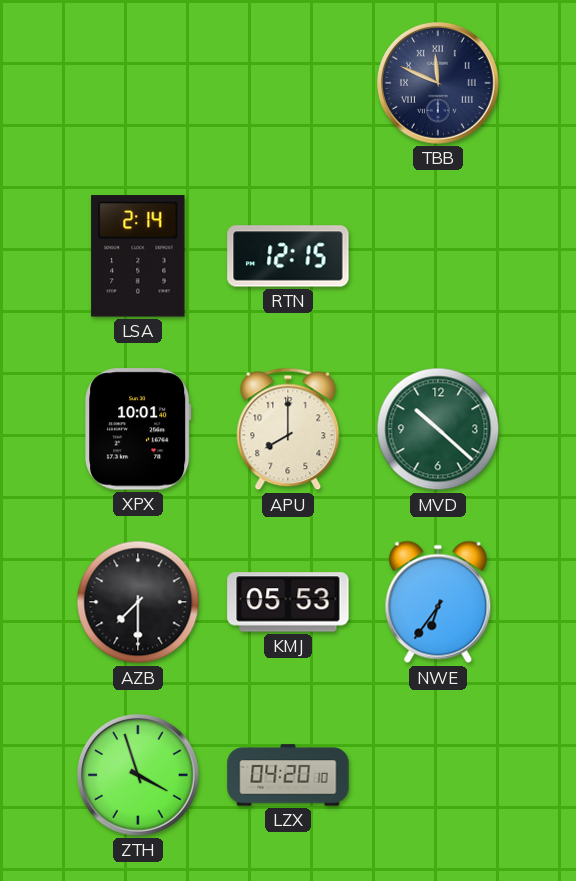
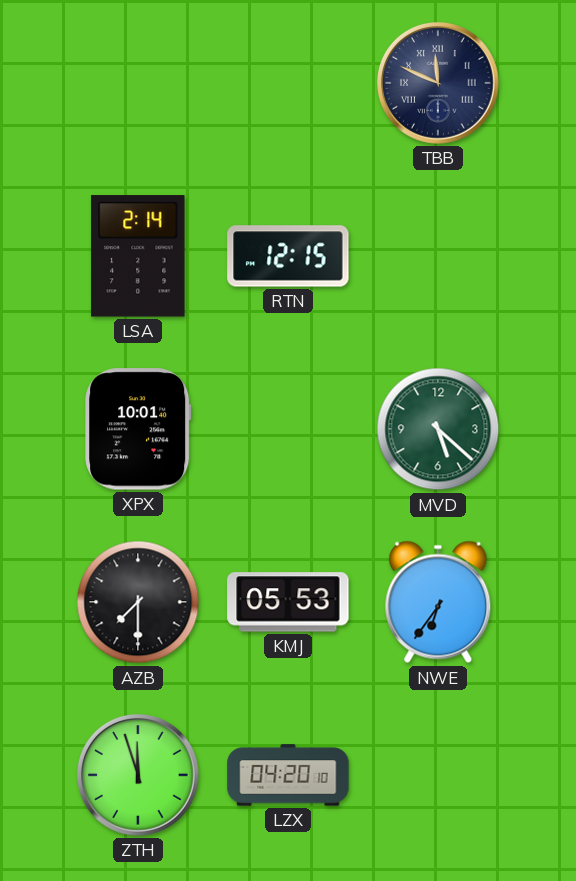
APU: 8:00 -> none
MVD: 10:22 -> 5:22
ZTH: 3:57 -> 11:57
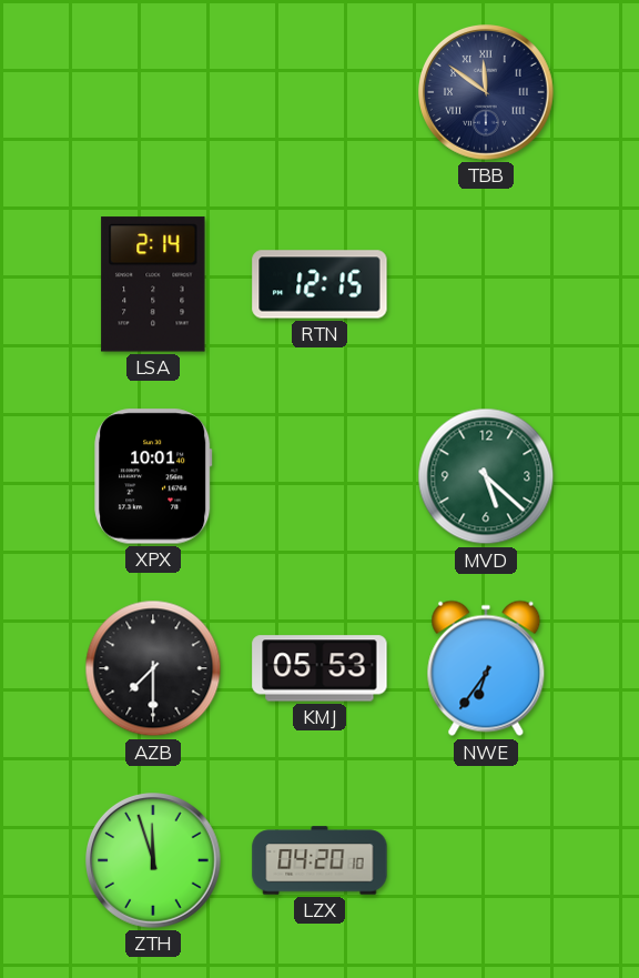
TBB: 11:49 -> 11:51
